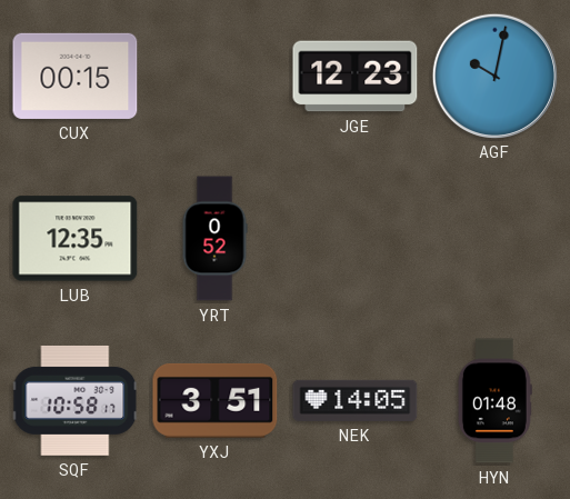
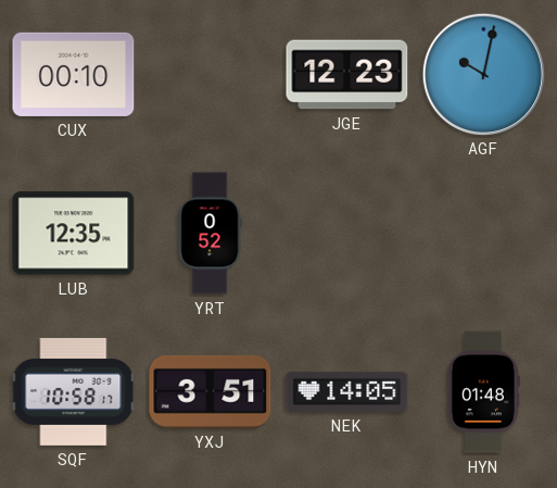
CUX: 00:15 -> 00:10
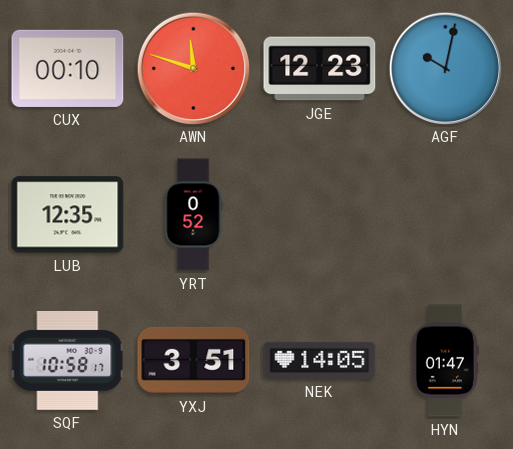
AWN: none -> 11:48
HYN: 01:48 -> 01:47
